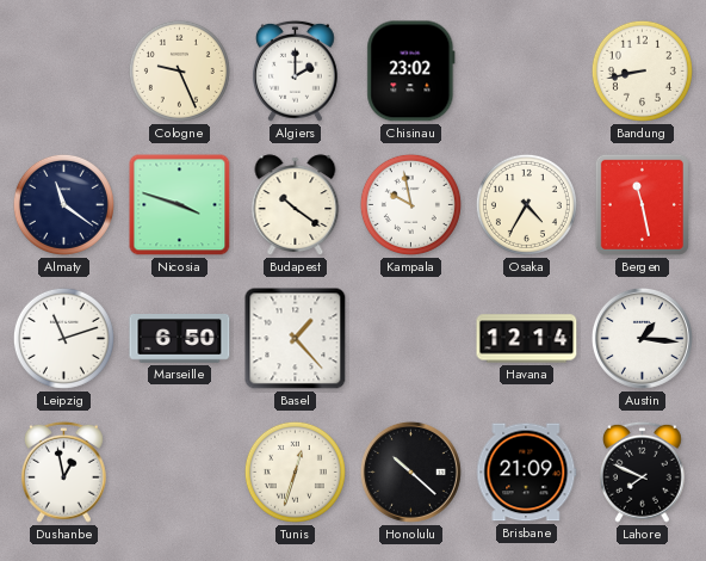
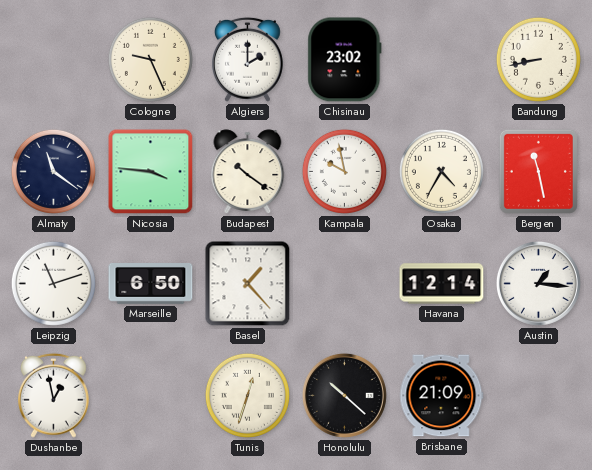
Nicosia: 3:48 -> 3:46
Lahore: 7:49 -> none
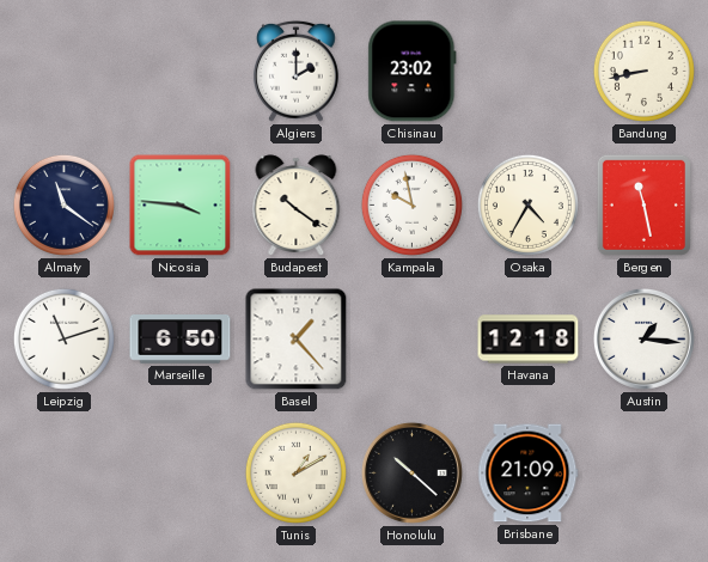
Cologne: 9:26 -> none
Havana: 12:14 -> 12:18
Dushanbe: 12:58 -> none
Tunis: 12:33 -> 1:10
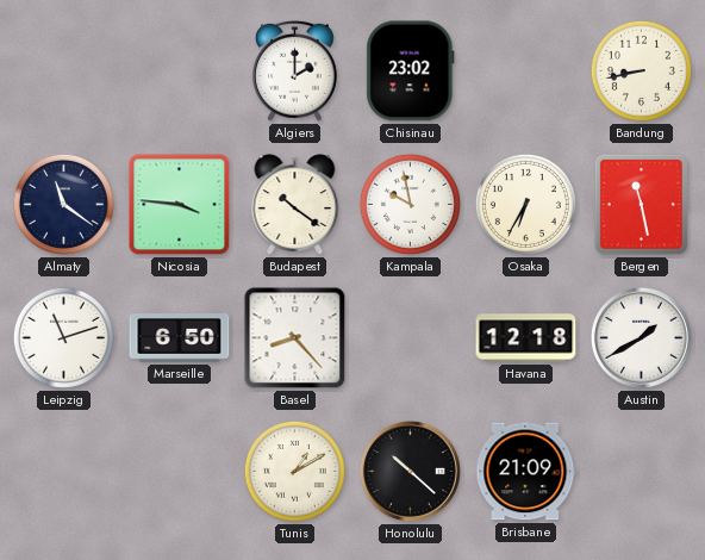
Osaka: 4:35 -> 6:35
Basel: 1:23 -> 8:23
Austin: 1:16 -> 1:40
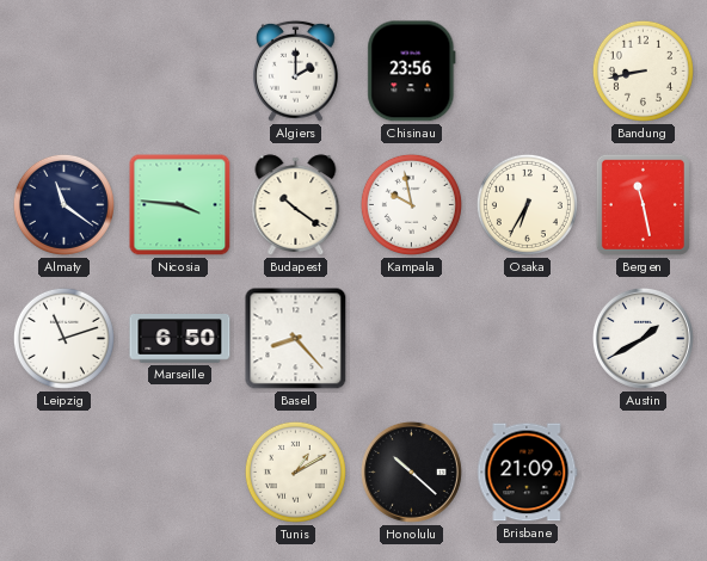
Chisinau: 23:02 -> 23:56
Havana: 12:18 -> none
